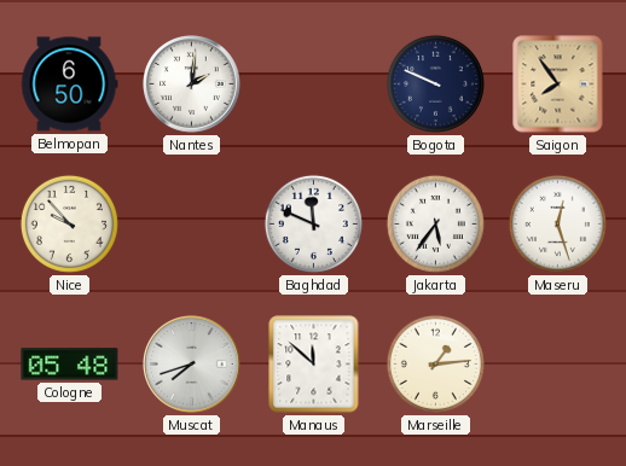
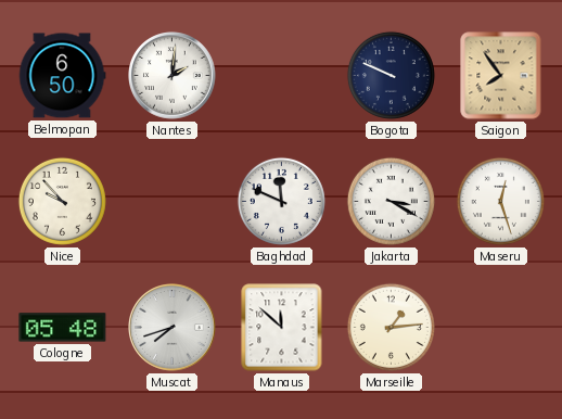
Jakarta: 5:36 -> 3:20
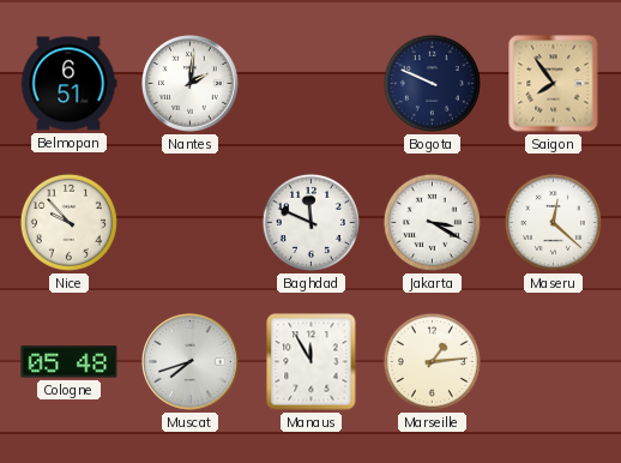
Belmopan: 6:50 -> 6:51
Maseru: 12:27 -> 12:22
Manaus: 11:52 -> 11:55
